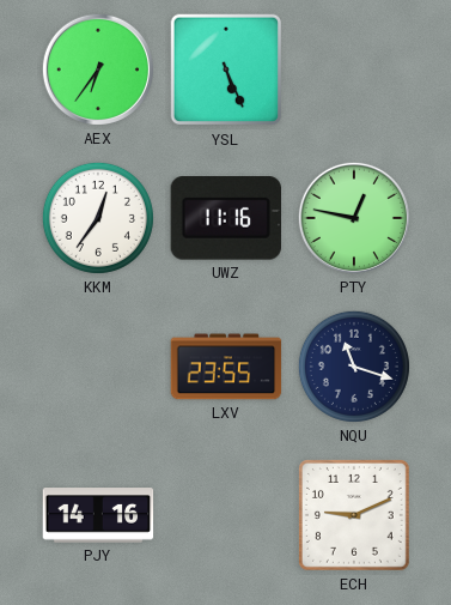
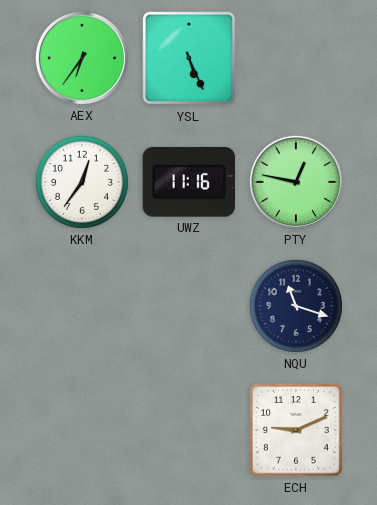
LXV: 23:55 -> none
PJY: 14:16 -> none
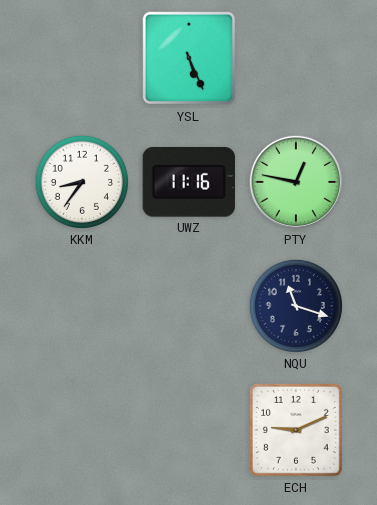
AEX: 6:36 -> none
KKM: 12:36 -> 8:36
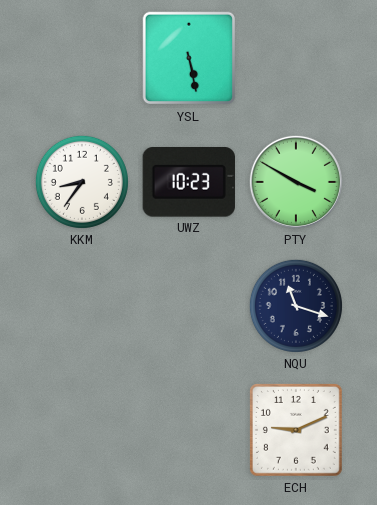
YSL: 5:26 -> 5:28
UWZ: 11:16 -> 10:23
PTY: 12:47 -> 3:50
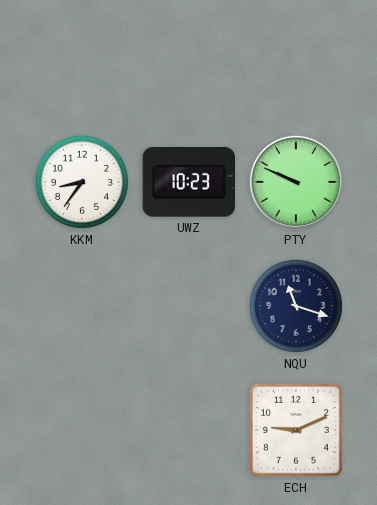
YSL: 5:28 -> none
PTY: 3:50 -> 9:49
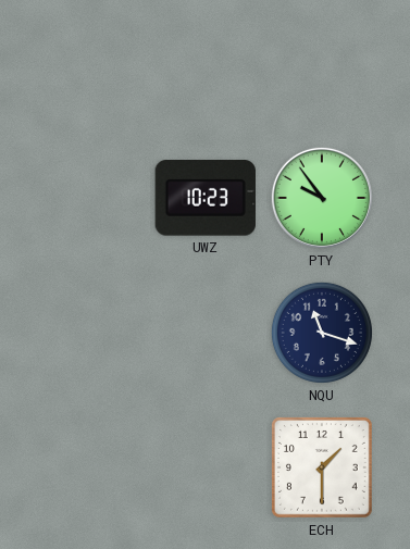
KKM: 8:36 -> none
PTY: 9:49 -> 9:54
ECH: 9:11 -> 1:30
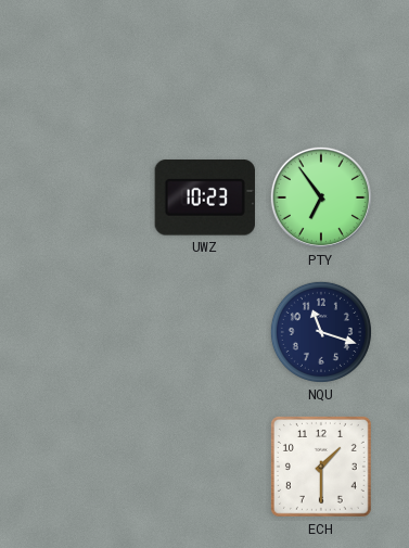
PTY: 9:54 -> 6:54
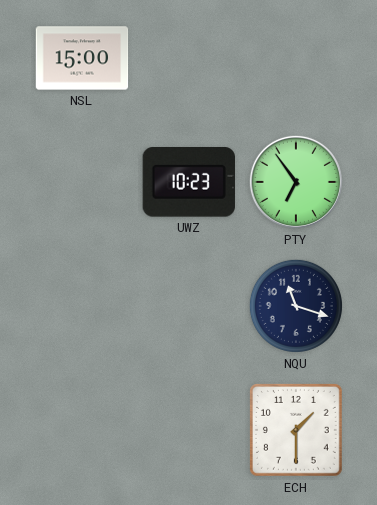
NSL: none -> 15:00
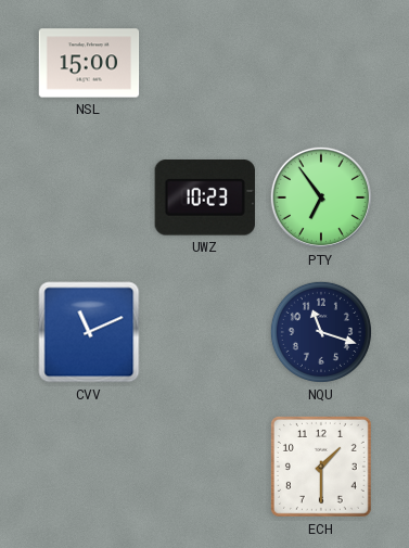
CVV: none -> 11:11
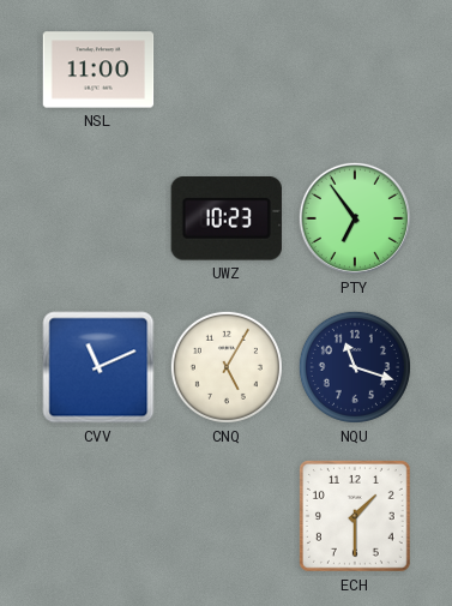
NSL: 15:00 -> 11:00
CNQ: none -> 5:05
